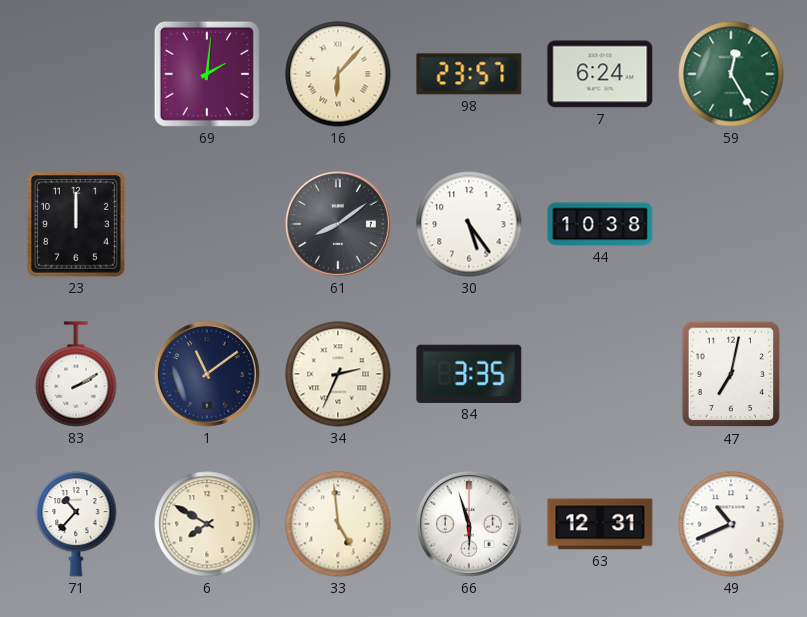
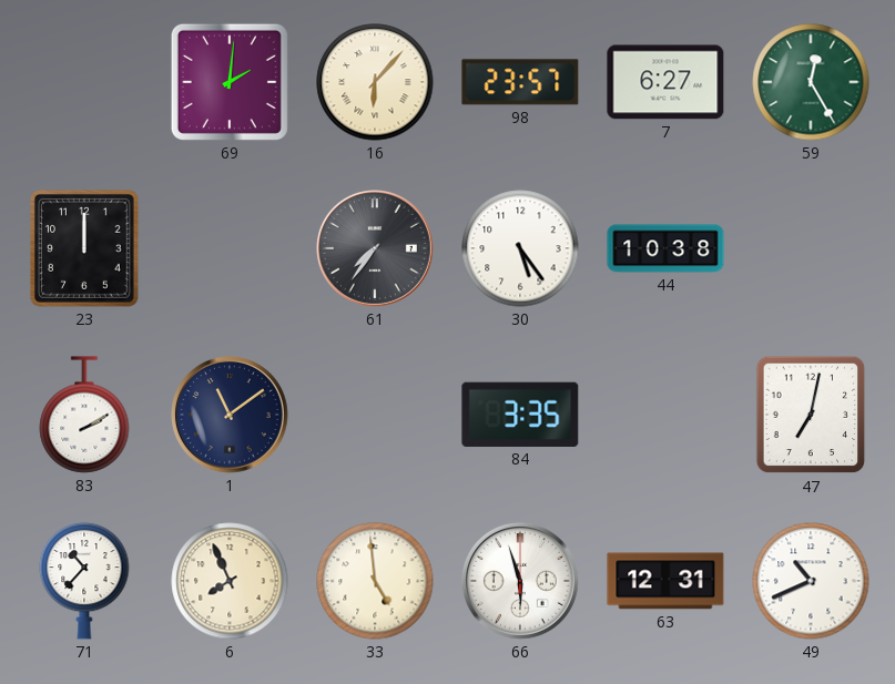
7: 6:24 -> 6:27
61: 8:09 -> 7:36
34: 2:34 -> none
6: 7:50 -> 7:56
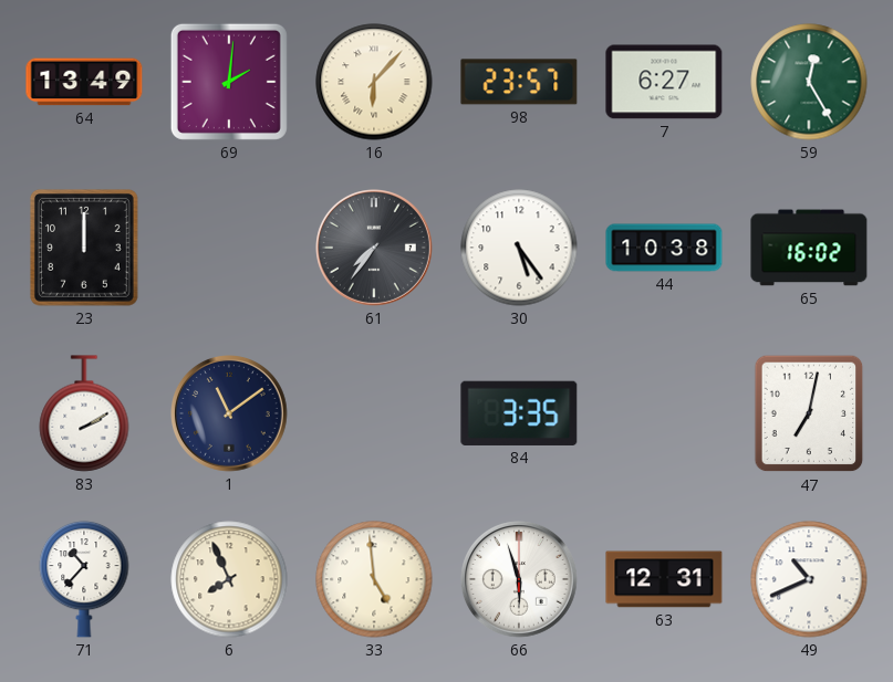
64: none -> 13:49
65: none -> 16:02
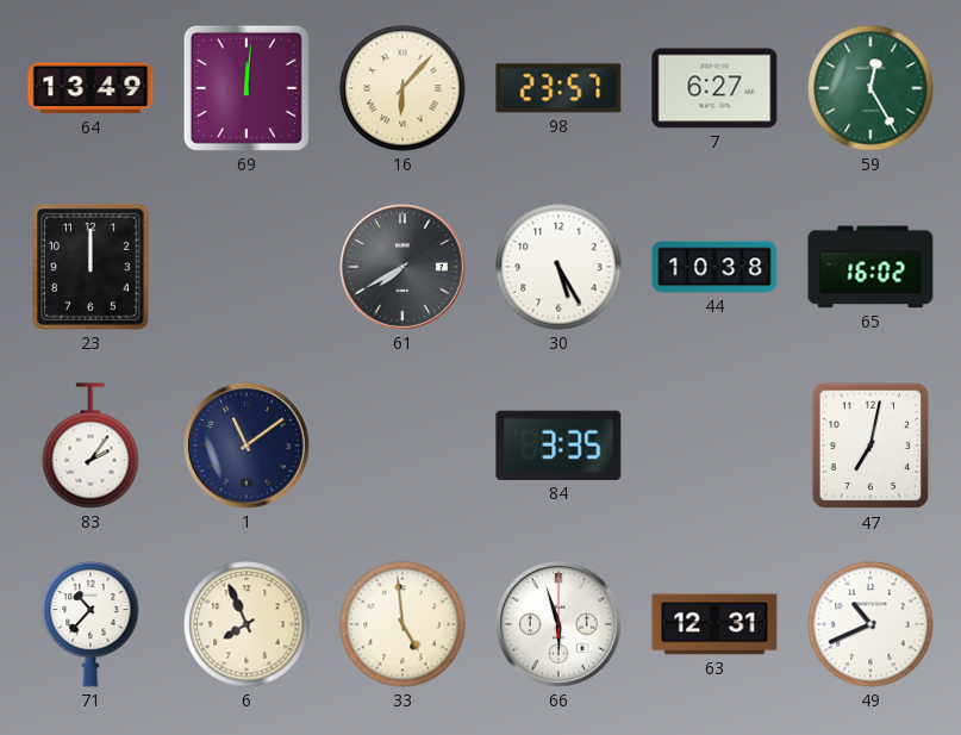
69: 2:01 -> 12:01
61: 7:36 -> 7:40
30: 5:24 -> 5:25
83: 2:10 -> 2:06
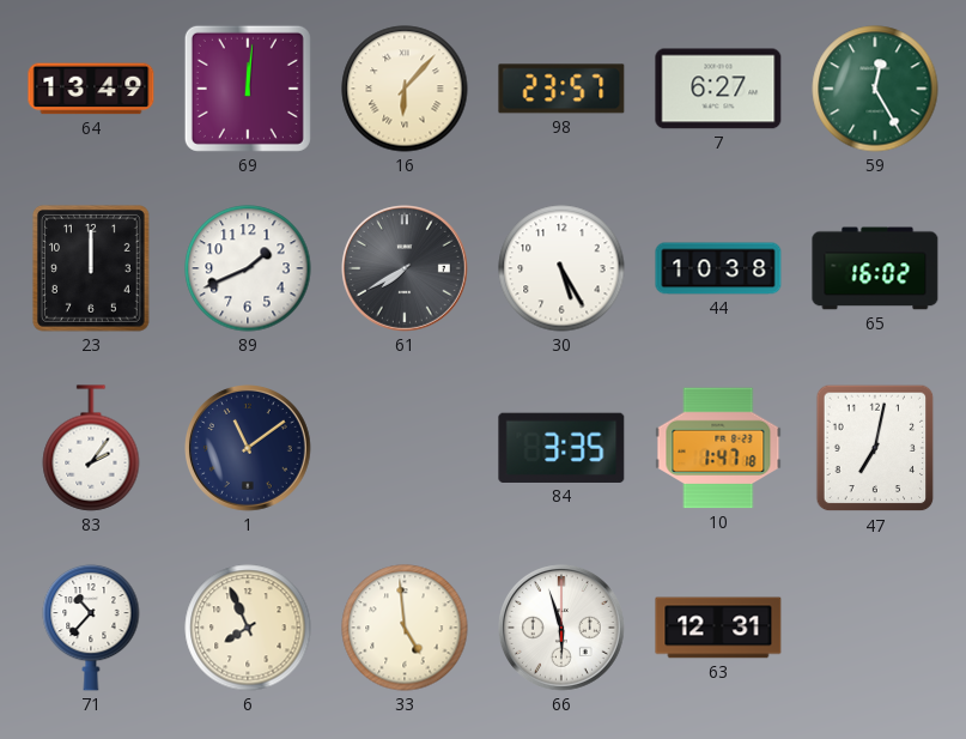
89: none -> 1:41
10: none -> 1:47
49: 10:41 -> none
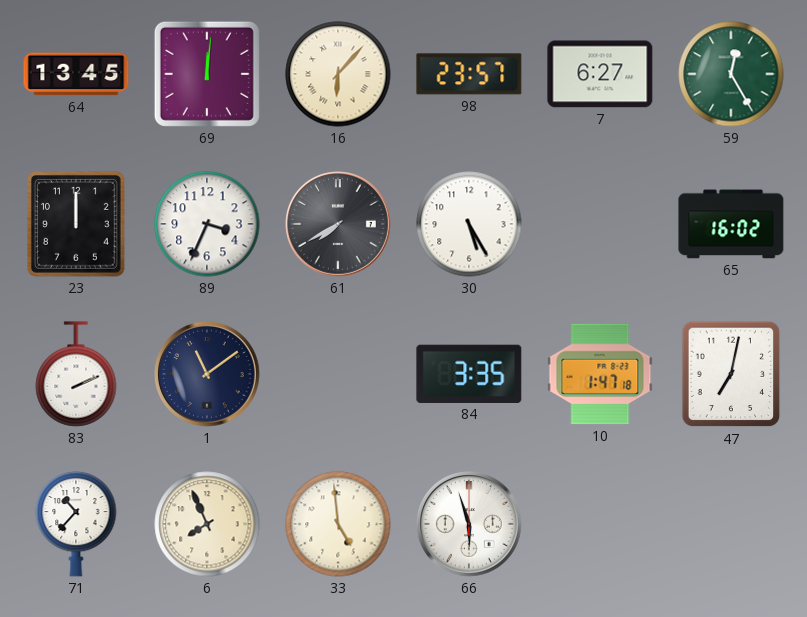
64: 13:49 -> 13:45
89: 1:41 -> 3:34
44: 10:38 -> none
83: 2:06 -> 2:11
63: 12:31 -> none
